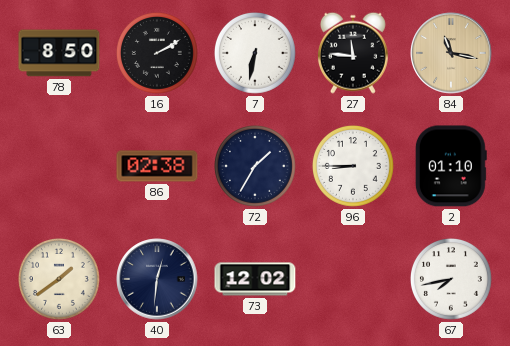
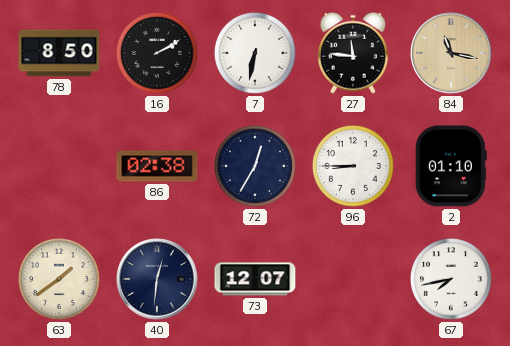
72: 1:35 -> 12:35
73: 12:02 -> 12:07
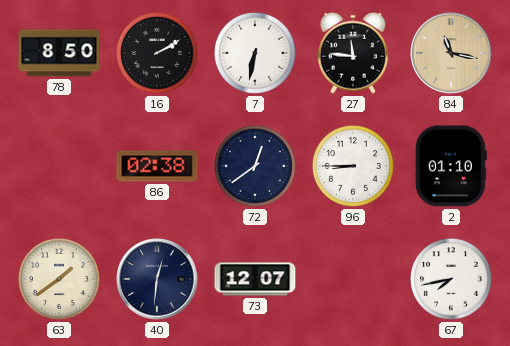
72: 12:35 -> 12:39
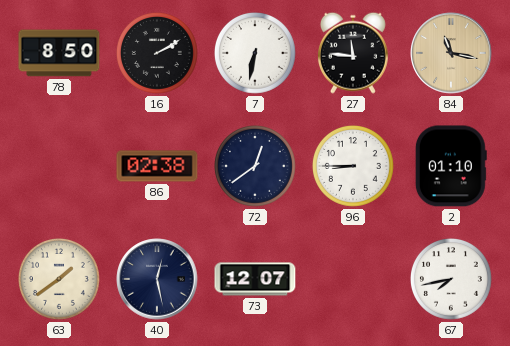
40: 12:31 -> 12:28
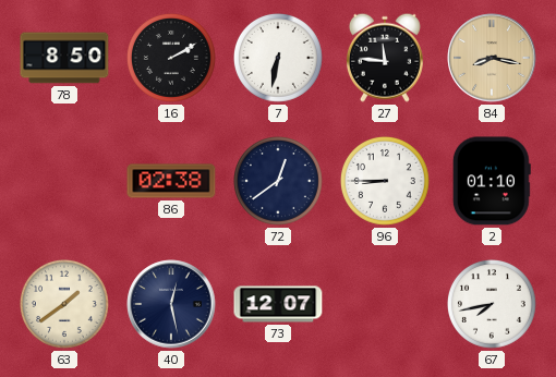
84: 11:17 -> 8:17
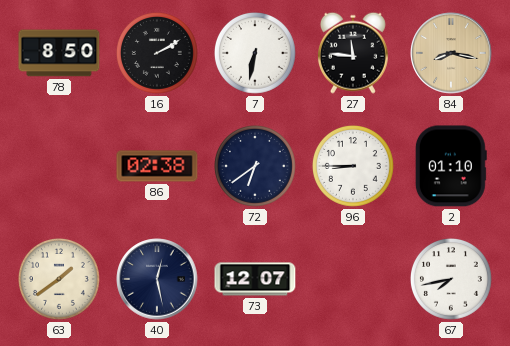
72: 12:39 -> 6:39
